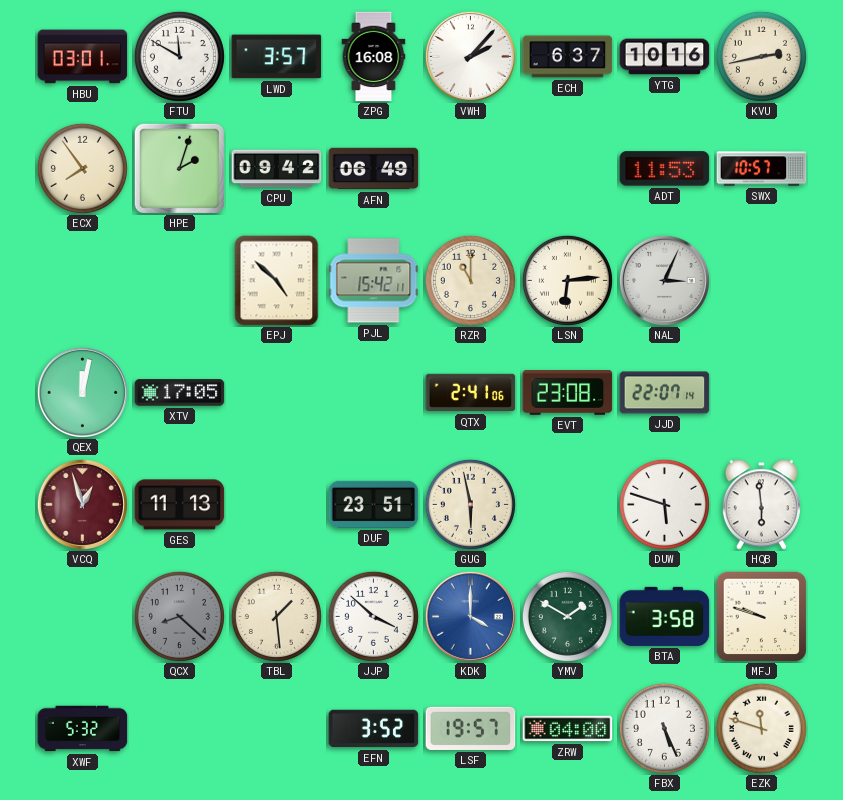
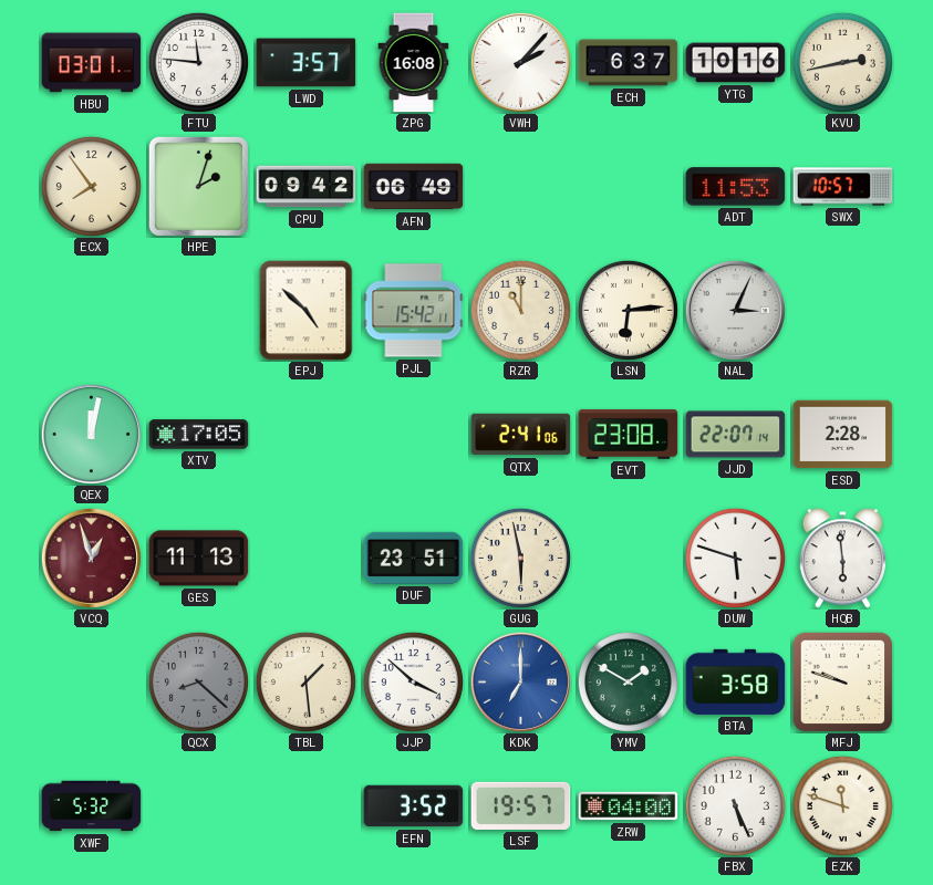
FTU: 11:50 -> 11:46
ESD: none -> 2:28
KDK: 4:00 -> 7:00
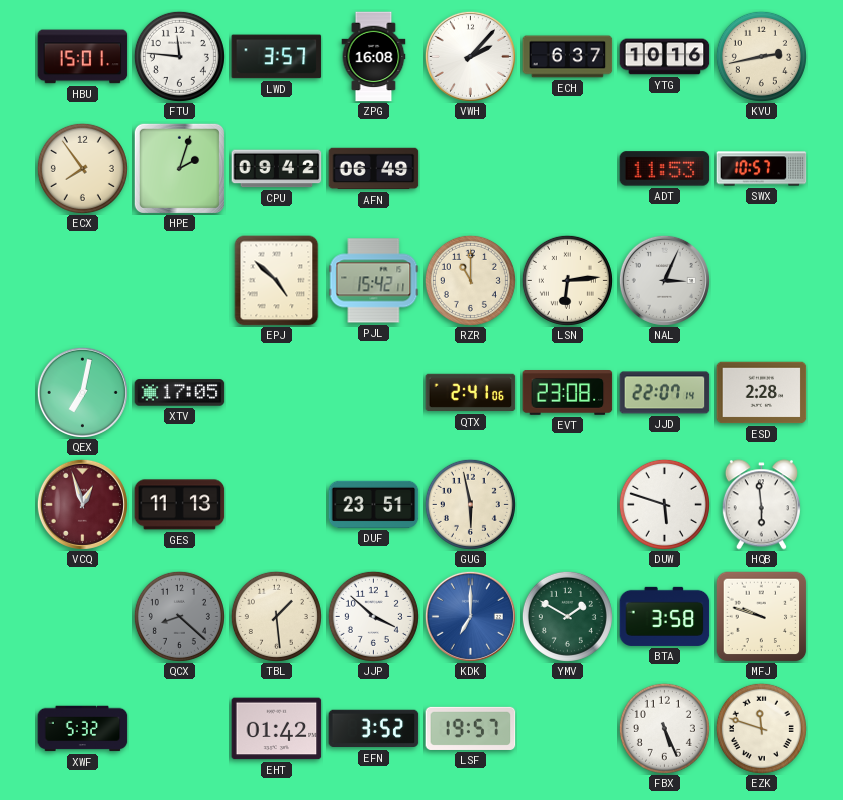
HBU: 03:01 -> 15:01
QEX: 12:02 -> 7:02
EHT: none -> 01:42
ZRW: 04:00 -> none
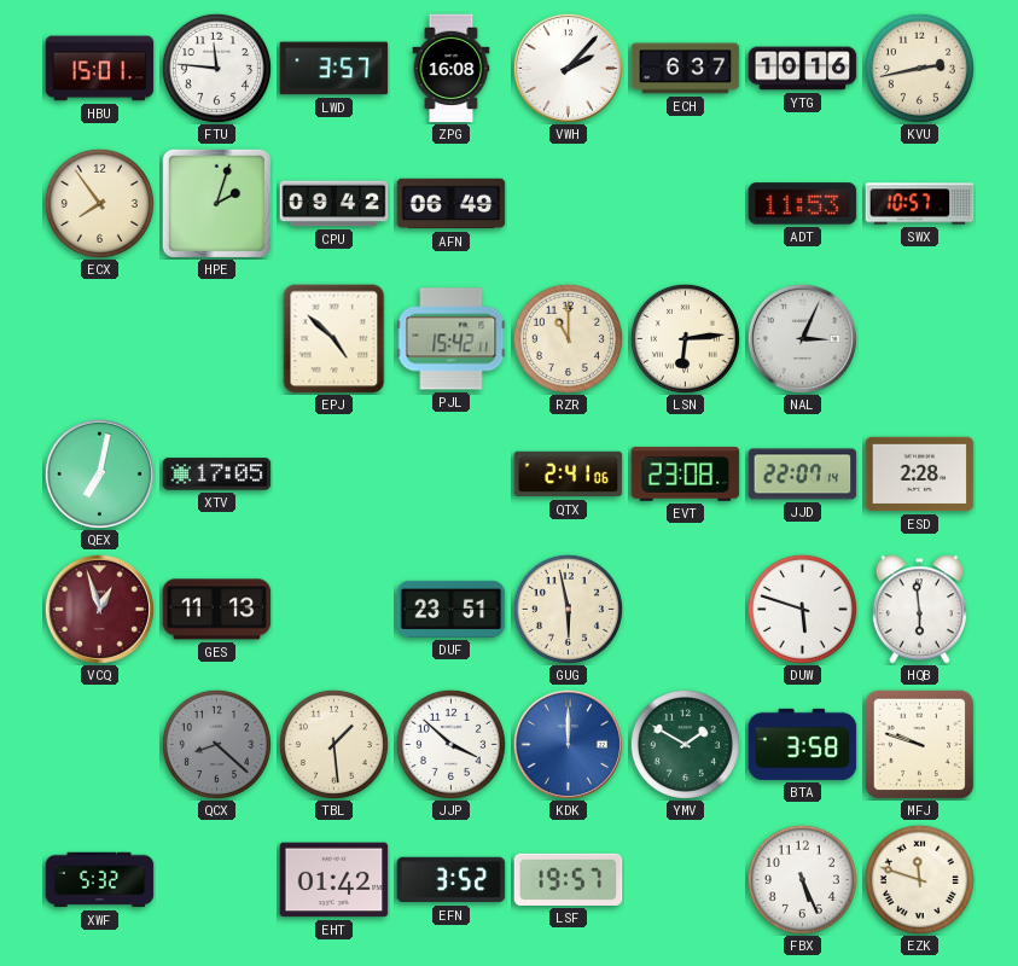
KDK: 7:00 -> 12:00
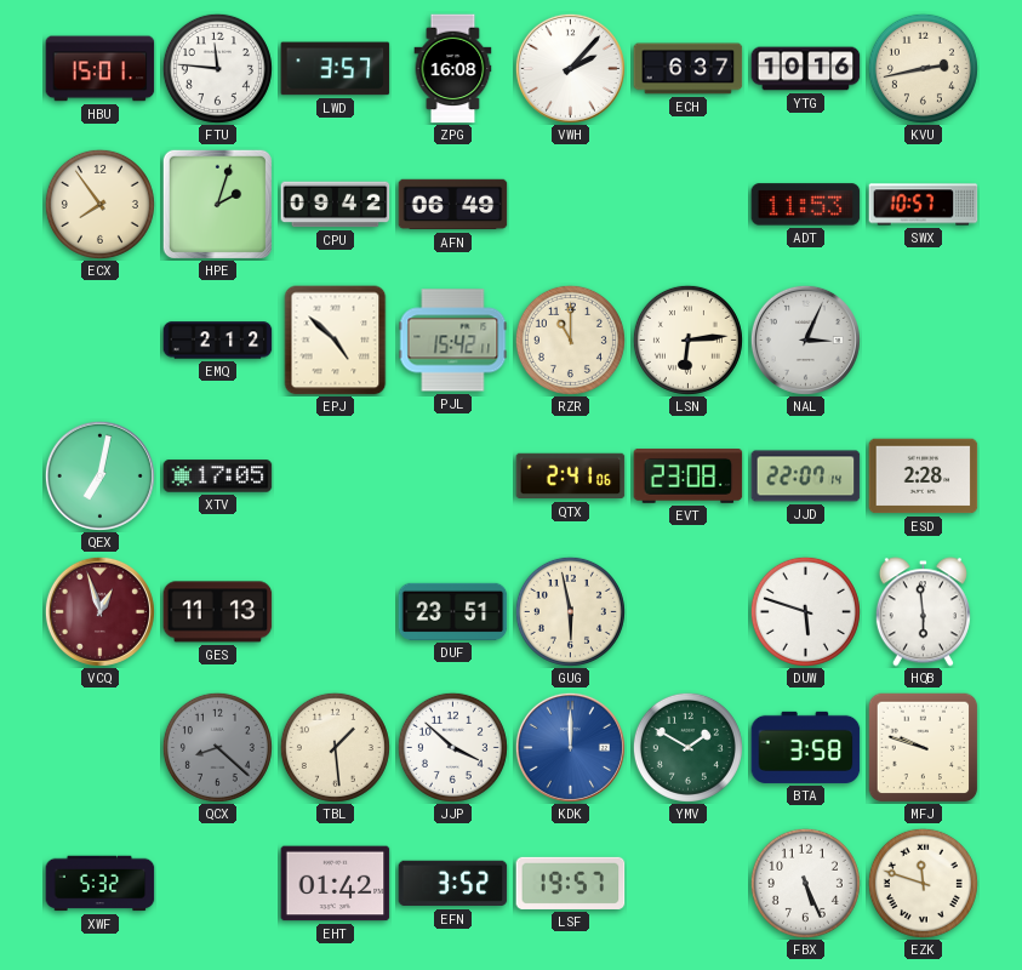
EMQ: none -> 2:12
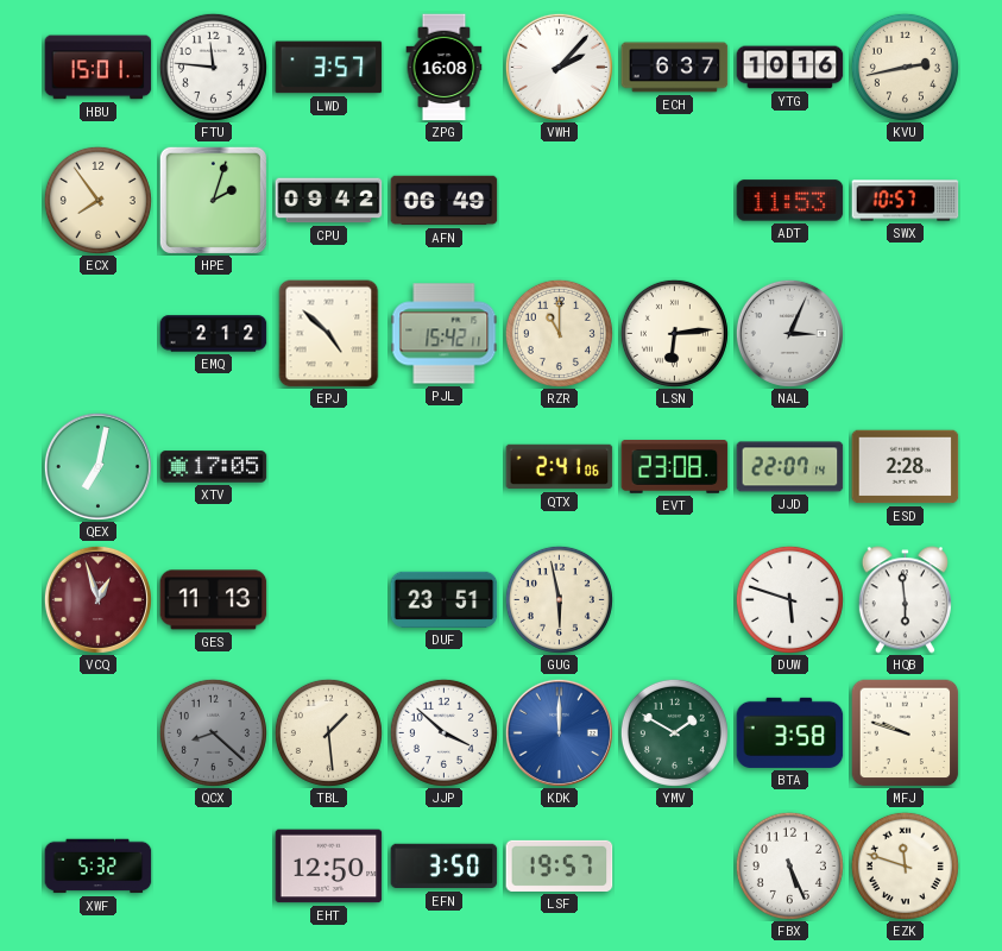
EHT: 01:42 -> 12:50
EFN: 3:52 -> 3:50
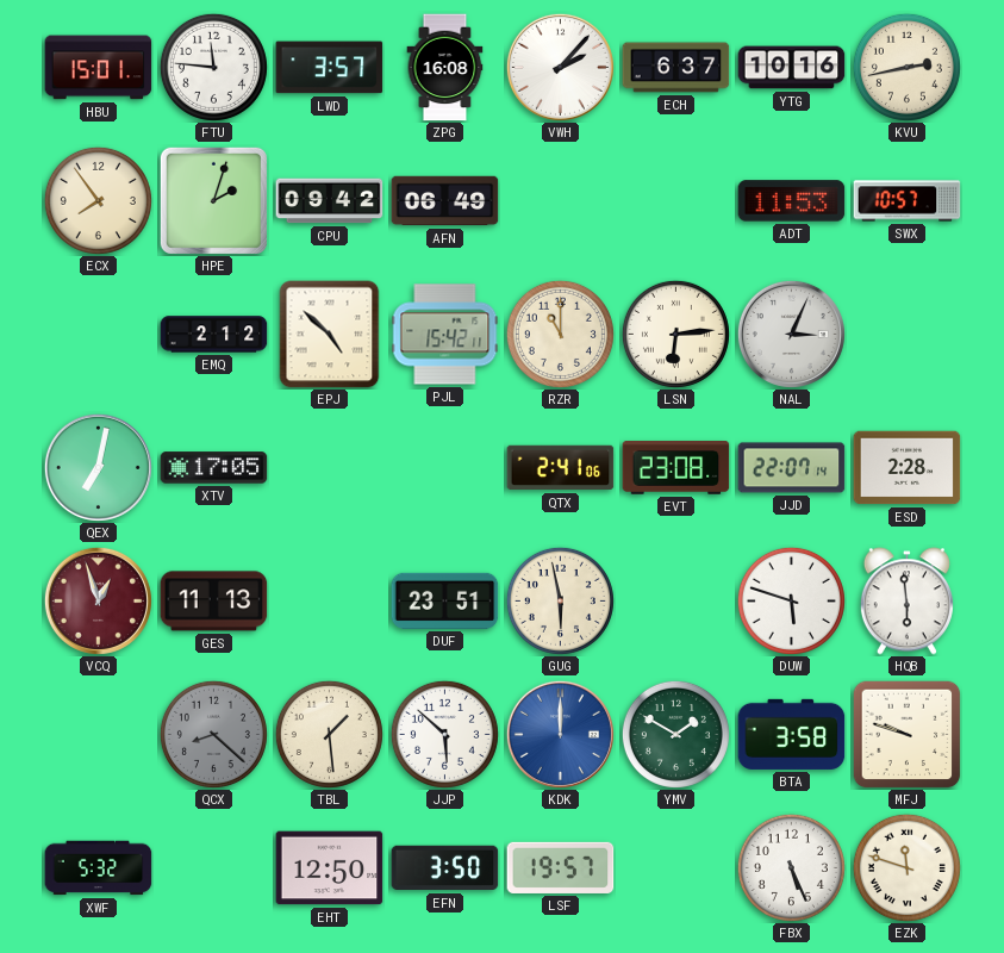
JJP: 3:52 -> 5:52
